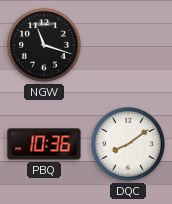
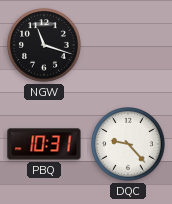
PBQ: 10:36 -> 10:31
DQC: 8:09 -> 9:23
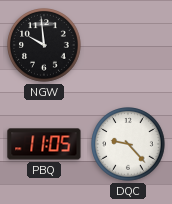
NGW: 11:18 -> 9:59
PBQ: 10:31 -> 11:05
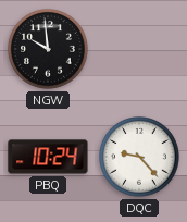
PBQ: 11:05 -> 10:24
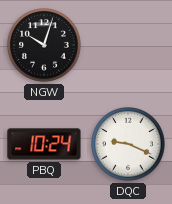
NGW: 9:59 -> 10:03
DQC: 9:23 -> 9:19
